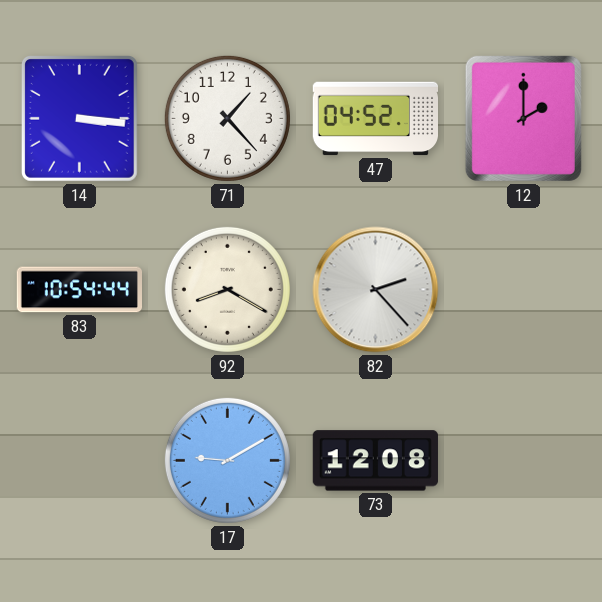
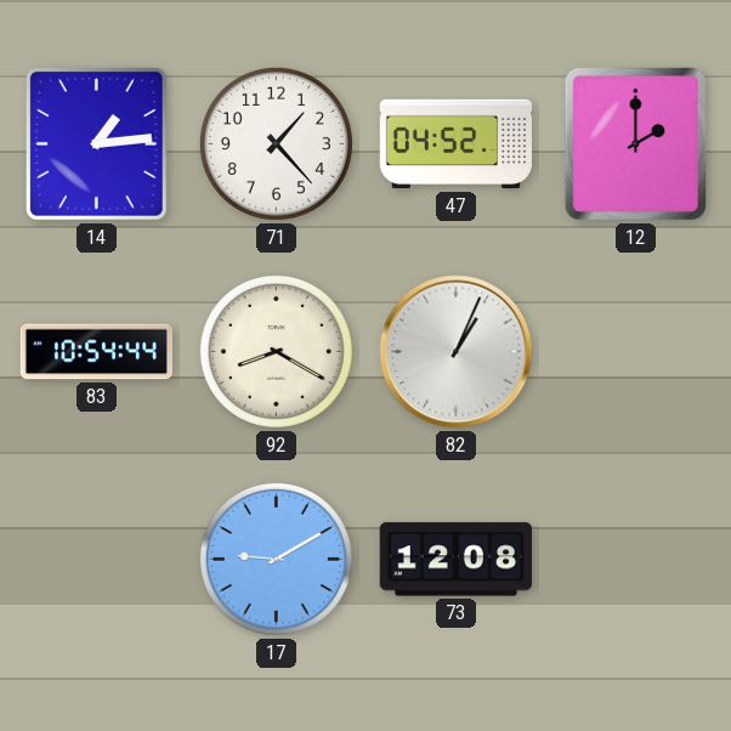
14: 3:16 -> 1:14
82: 2:23 -> 1:04
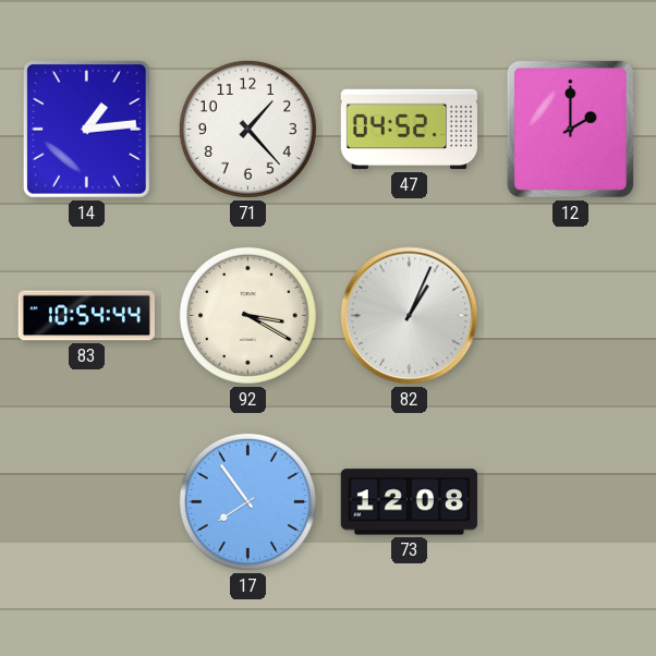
92: 8:20 -> 3:20
17: 9:10 -> 7:54
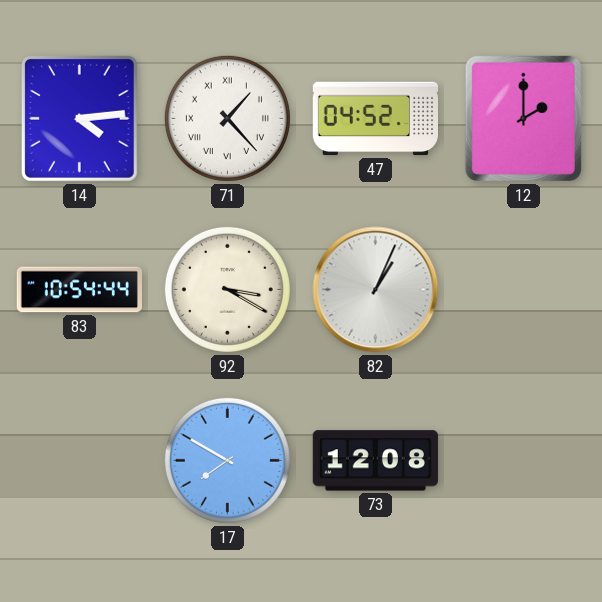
14: 1:14 -> 4:14
71 numerals: Arabic -> Roman
17: 7:54 -> 7:50
